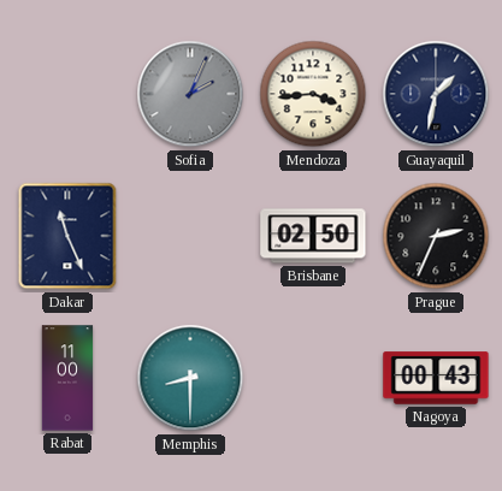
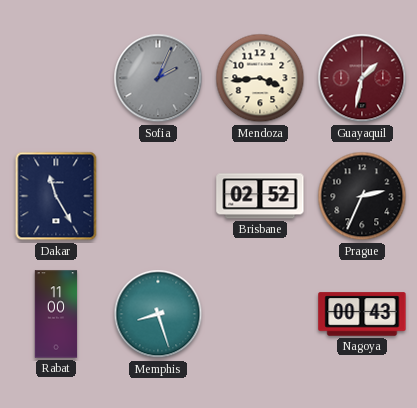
Guayaquil dial: navy -> burgundy
Dakar: 11:26 -> 11:25
Brisbane: 02:50 -> 02:52
Memphis: 8:30 -> 8:27
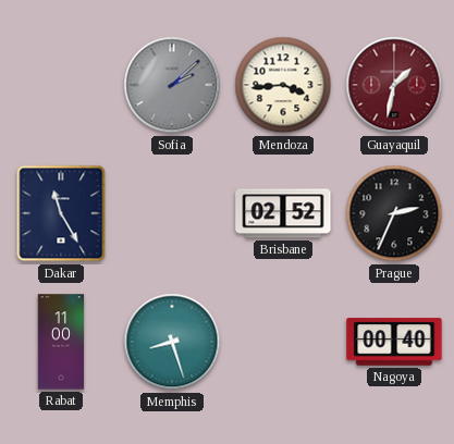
Sofia: 2:04 -> 2:08
Nagoya: 00:43 -> 00:40
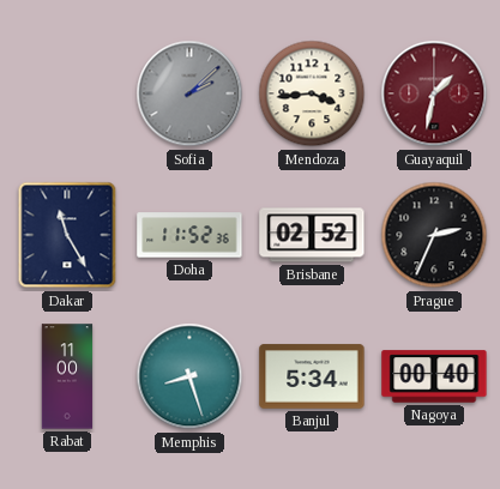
Doha: none -> 11:52
Banjul: none -> 5:34
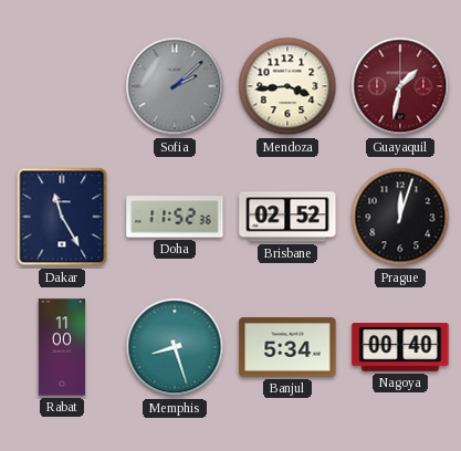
Prague: 2:34 -> 12:03
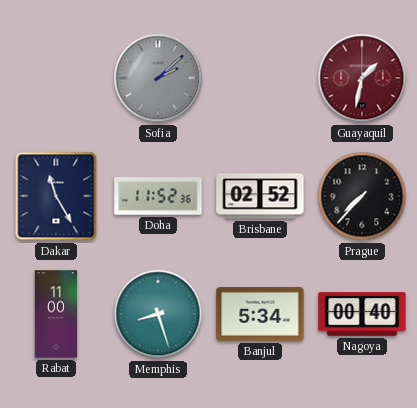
Mendoza: 3:44 -> none
Prague: 12:03 -> 7:37
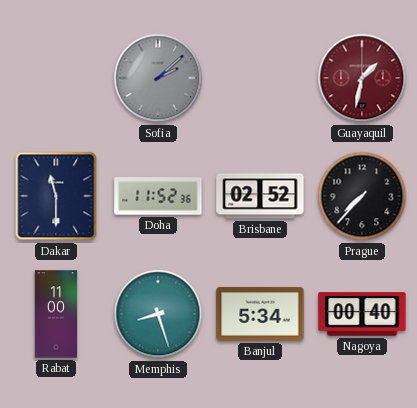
Dakar: 11:25 -> 11:30
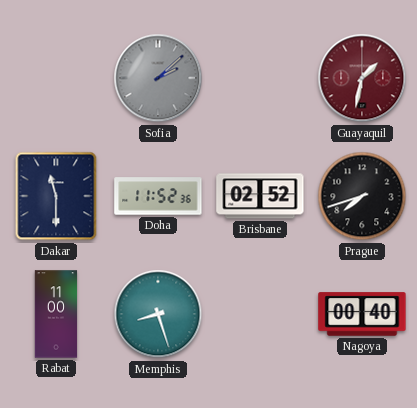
Prague: 7:37 -> 7:42
Banjul: 5:34 -> none
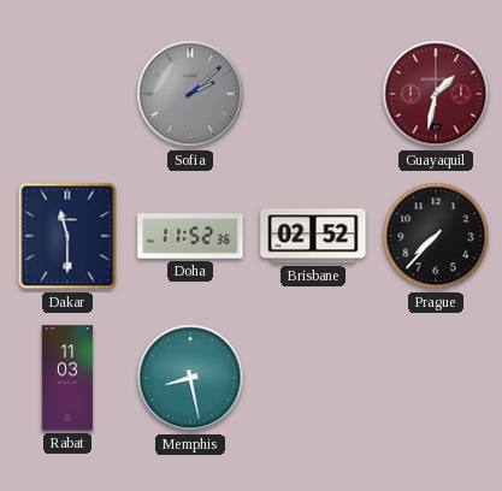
Prague: 7:42 -> 7:37
Rabat: 11:00 -> 11:03
Memphis: 8:27 -> 8:28
Nagoya: 00:40 -> none
